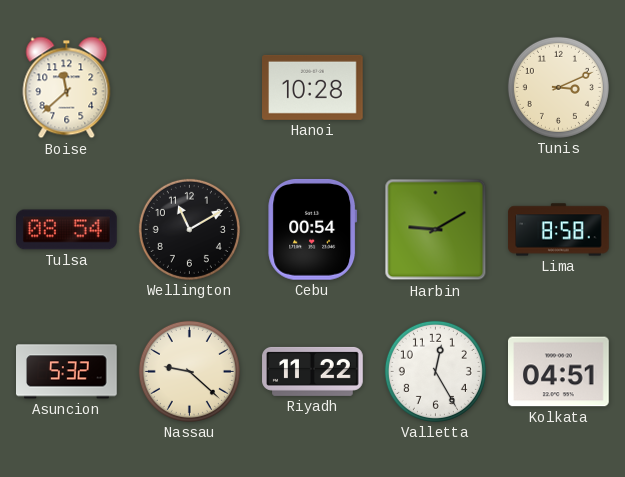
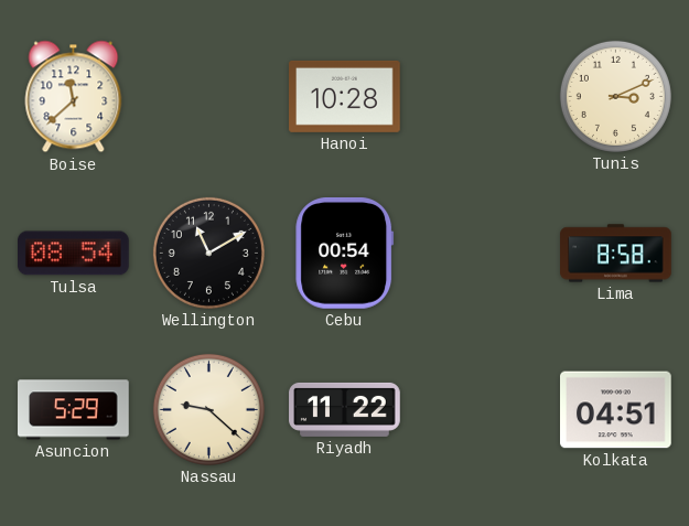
Harbin: 9:10 -> none
Asuncion: 5:32 -> 5:29
Valletta: 12:25 -> none
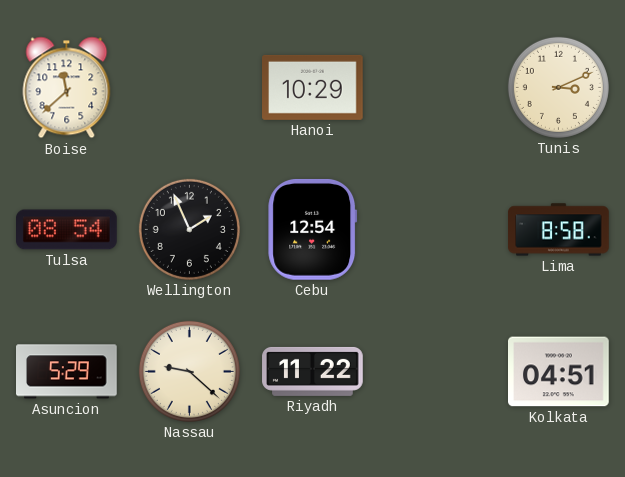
Hanoi: 10:28 -> 10:29
Wellington: 11:10 -> 1:56
Cebu: 00:54 -> 12:54
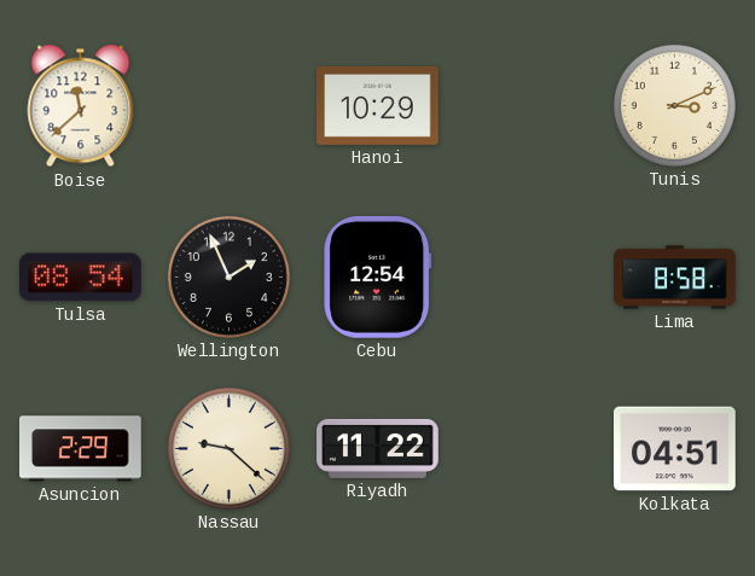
Asuncion: 5:29 -> 2:29
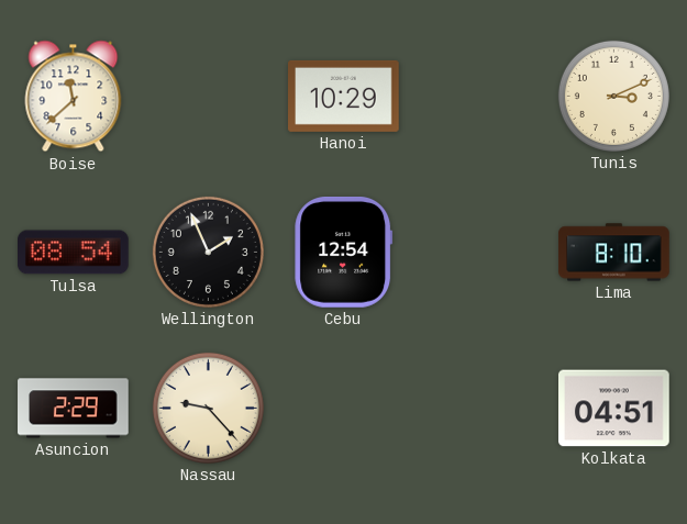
Lima: 8:58 -> 8:10
Nassau: 9:22 -> 9:23
Riyadh: 11:22 -> none
